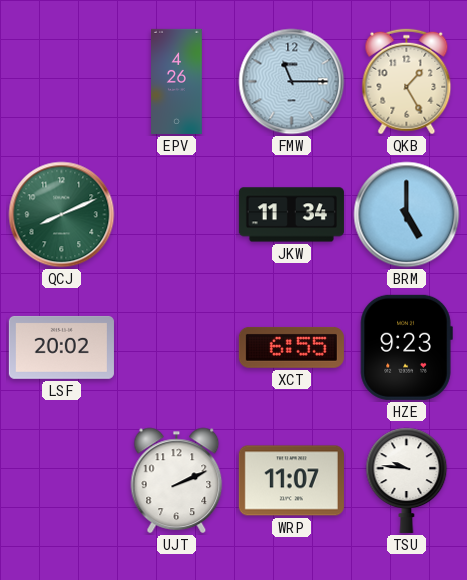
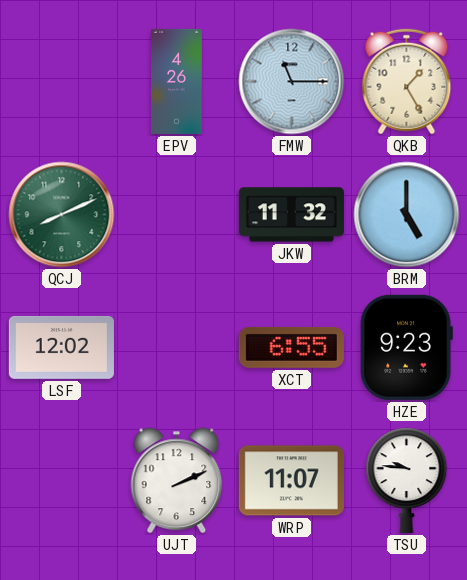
JKW: 11:34 -> 11:32
LSF: 20:02 -> 12:02
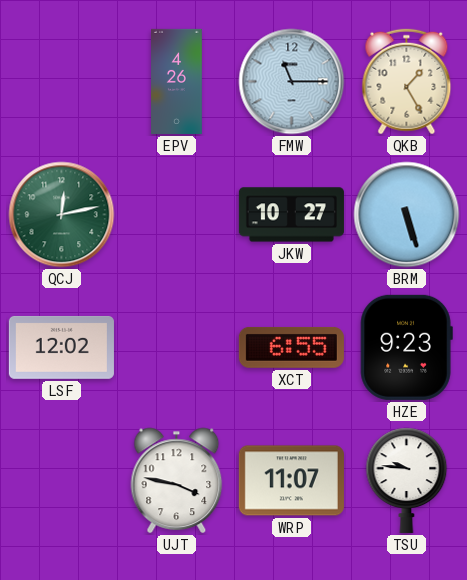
QCJ: 8:11 -> 12:13
JKW: 11:32 -> 10:27
BRM: 5:00 -> 5:27
UJT: 2:11 -> 3:47
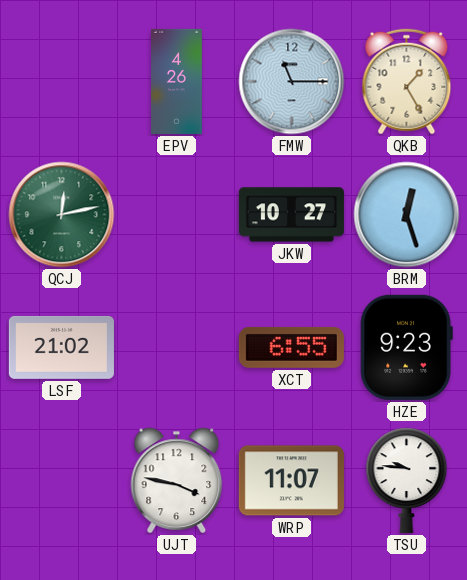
BRM: 5:27 -> 12:27
LSF: 12:02 -> 21:02
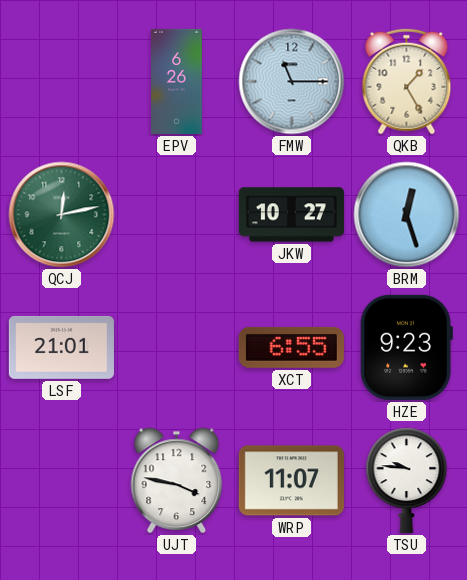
EPV: 4:26 -> 6:26
LSF: 21:02 -> 21:01
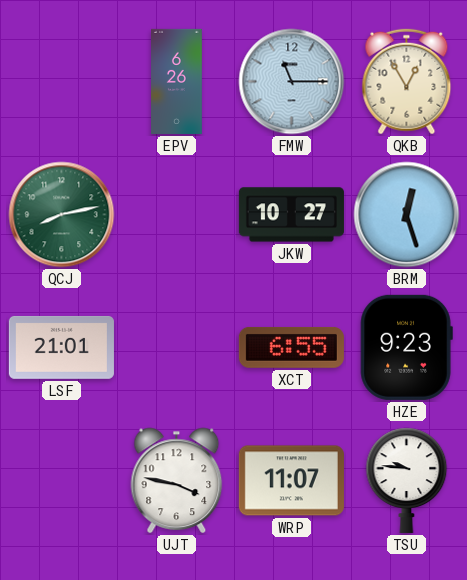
QKB: 1:25 -> 12:55
QCJ: 12:13 -> 8:13
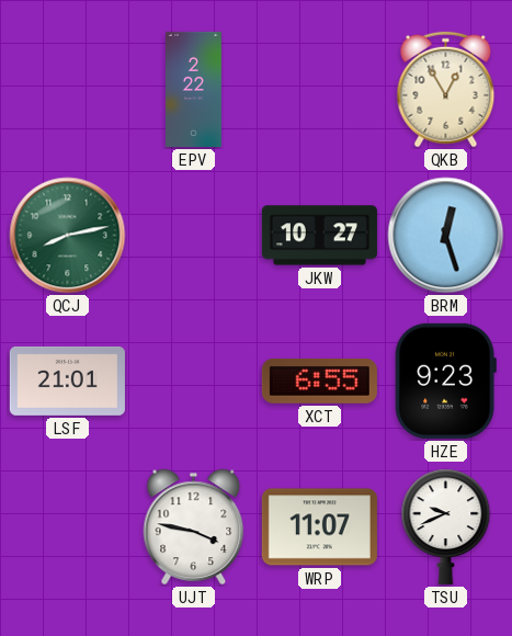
EPV: 6:26 -> 2:22
FMW: 11:15 -> none
TSU: 9:46 -> 9:41
